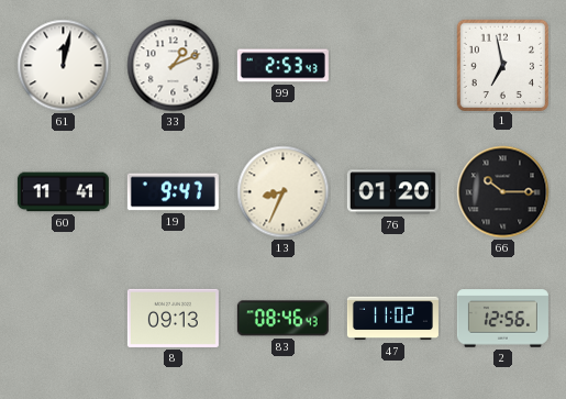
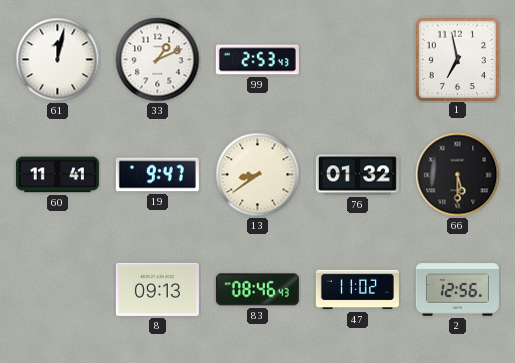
13: 8:34 -> 8:39
76: 01:20 -> 01:32
66: 10:15 -> 5:30
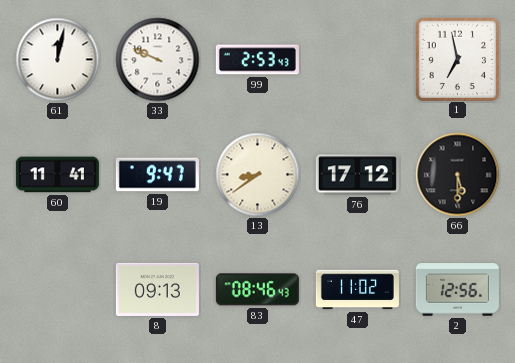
33: 1:11 -> 9:49
76: 01:32 -> 17:12
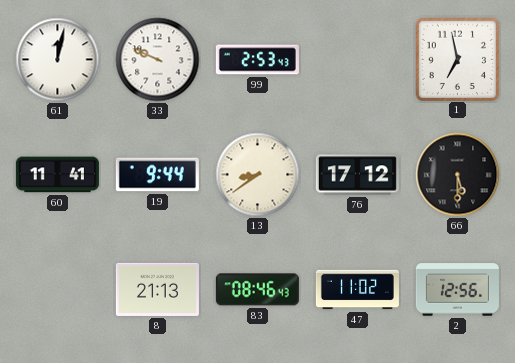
19: 9:47 -> 9:44
8: 09:13 -> 21:13
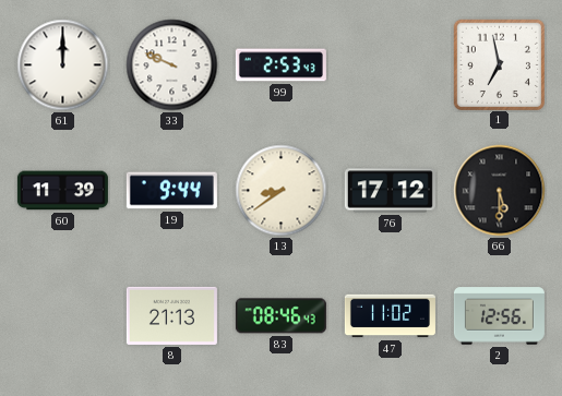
61: 12:02 -> 12:00
60: 11:41 -> 11:39
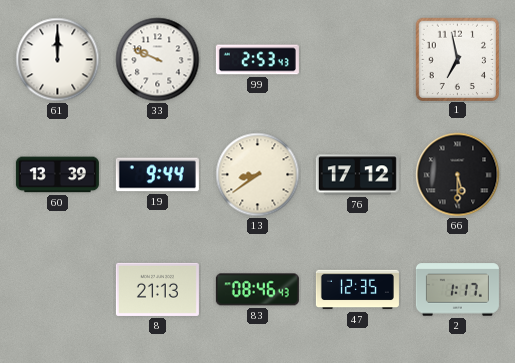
60: 11:39 -> 13:39
47: 11:02 -> 12:35
2: 12:56 -> 1:17
